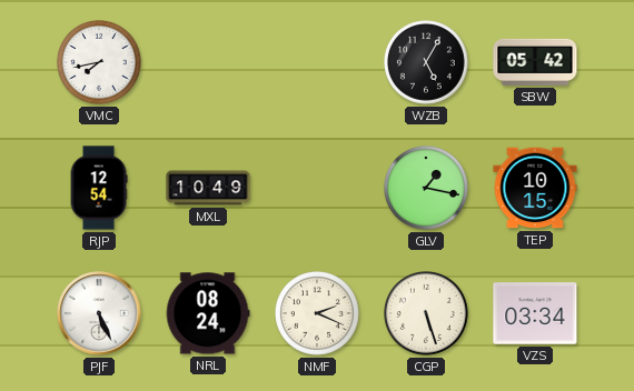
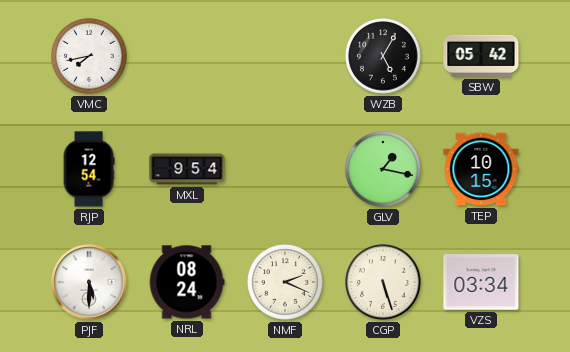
MXL: 10:49 -> 9:54
PJF: 5:26 -> 5:30
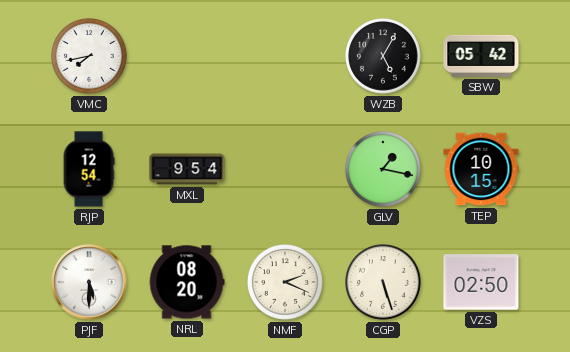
NRL: 08:24 -> 08:20
VZS: 03:34 -> 02:50
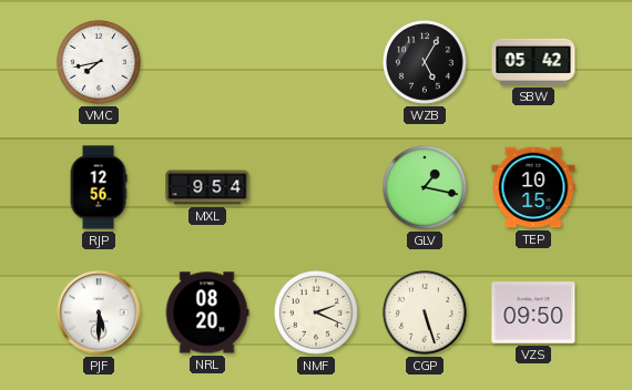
RJP: 12:54 -> 12:56
VZS: 02:50 -> 09:50
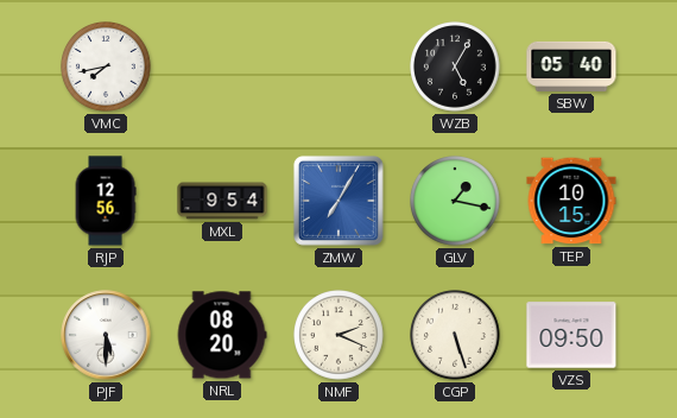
SBW: 05:42 -> 05:40
ZMW: none -> 7:05
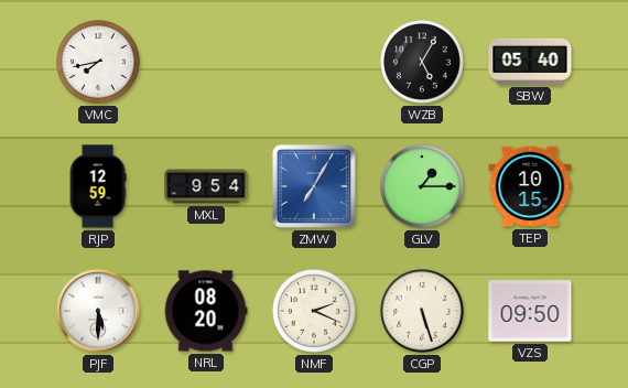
RJP: 12:56 -> 12:59
GLV: 1:17 -> 1:15
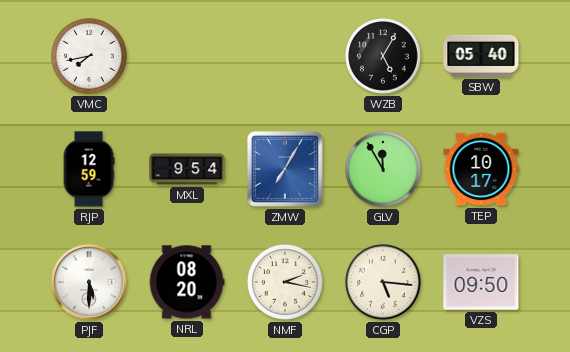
GLV: 1:15 -> 11:55
TEP: 10:15 -> 10:17
NMF: 2:19 -> 2:17
CGP: 5:27 -> 5:16
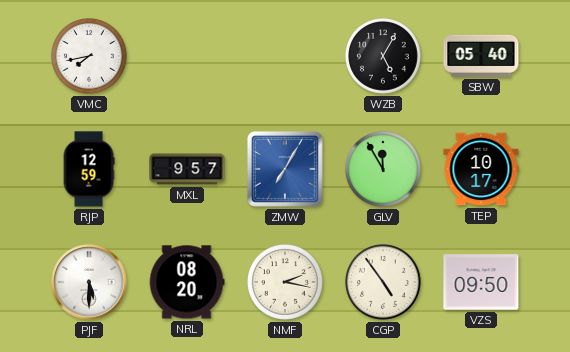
MXL: 9:54 -> 9:57
CGP: 5:16 -> 4:54
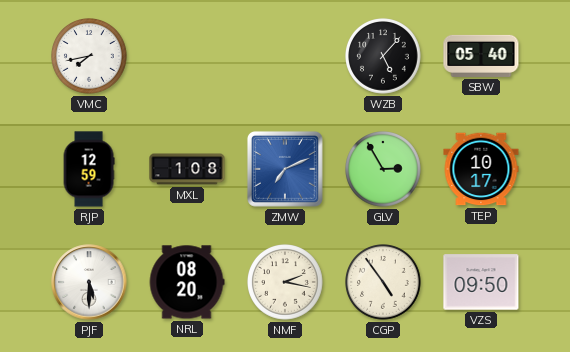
WZB: 5:05 -> 5:07
MXL: 9:57 -> 1:08
ZMW: 7:05 -> 7:11
GLV: 11:55 -> 2:55
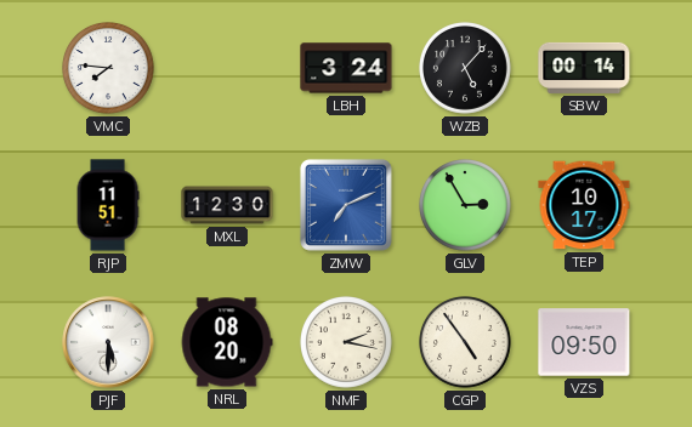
VMC: 7:43 -> 7:46
LBH: none -> 3:24
SBW: 05:40 -> 00:14
RJP: 12:59 -> 11:51
MXL: 1:08 -> 12:30
